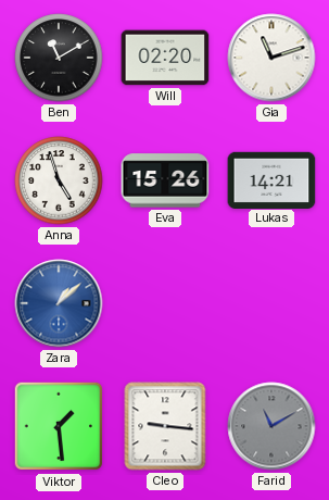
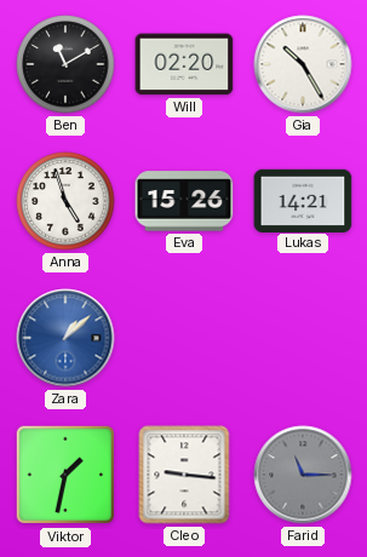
Gia: 11:12 -> 10:25
Viktor: 1:29 -> 1:32
Farid: 11:10 -> 11:15
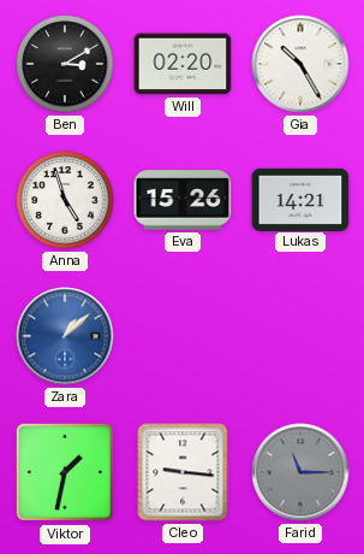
Ben: 11:10 -> 3:10
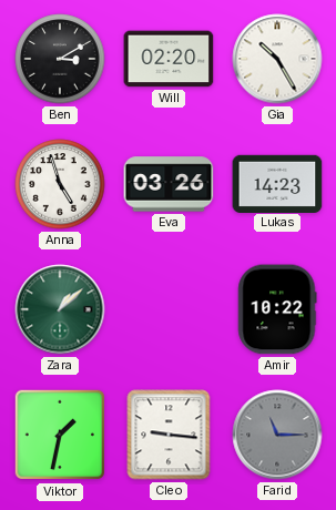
Eva: 15:26 -> 03:26
Lukas: 14:21 -> 14:23
Zara dial: blue -> green
Amir: none -> 10:22
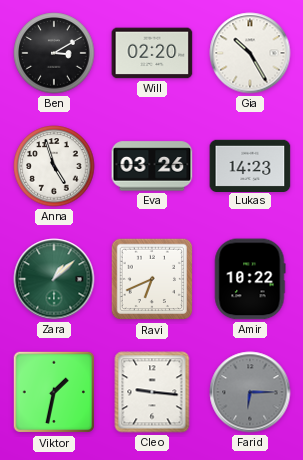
Ravi: none -> 6:41
Farid: 11:15 -> 6:15
